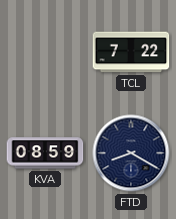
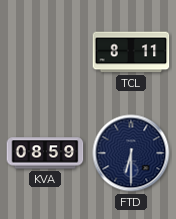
TCL: 7:22 -> 8:11
FTD: 8:20 -> 6:30
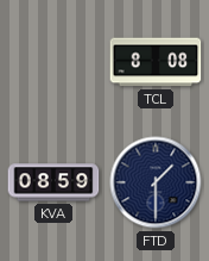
TCL: 8:11 -> 8:08
FTD: 6:30 -> 1:30
